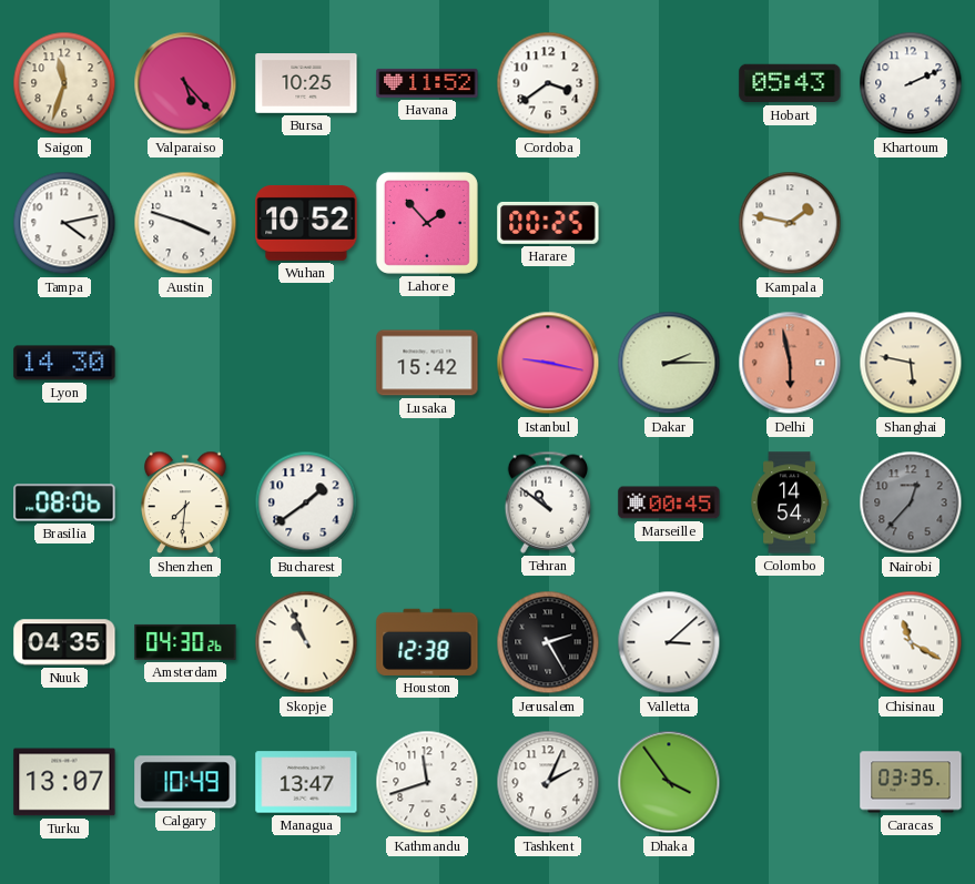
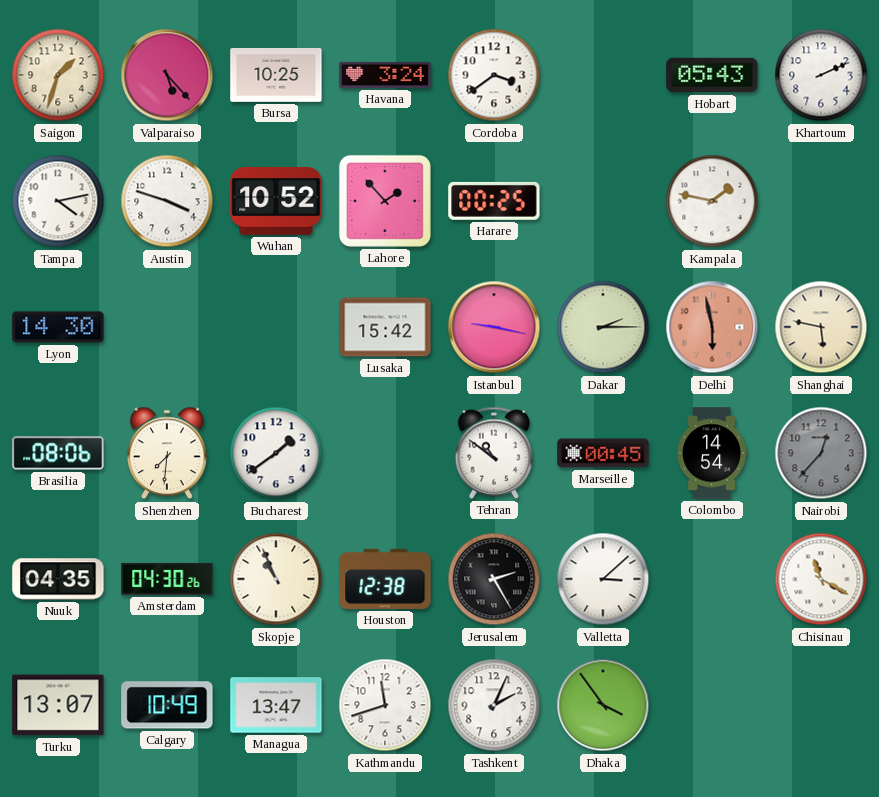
Saigon: 11:33 -> 1:33
Havana: 11:52 -> 3:24
Caracas: 03:35 -> none
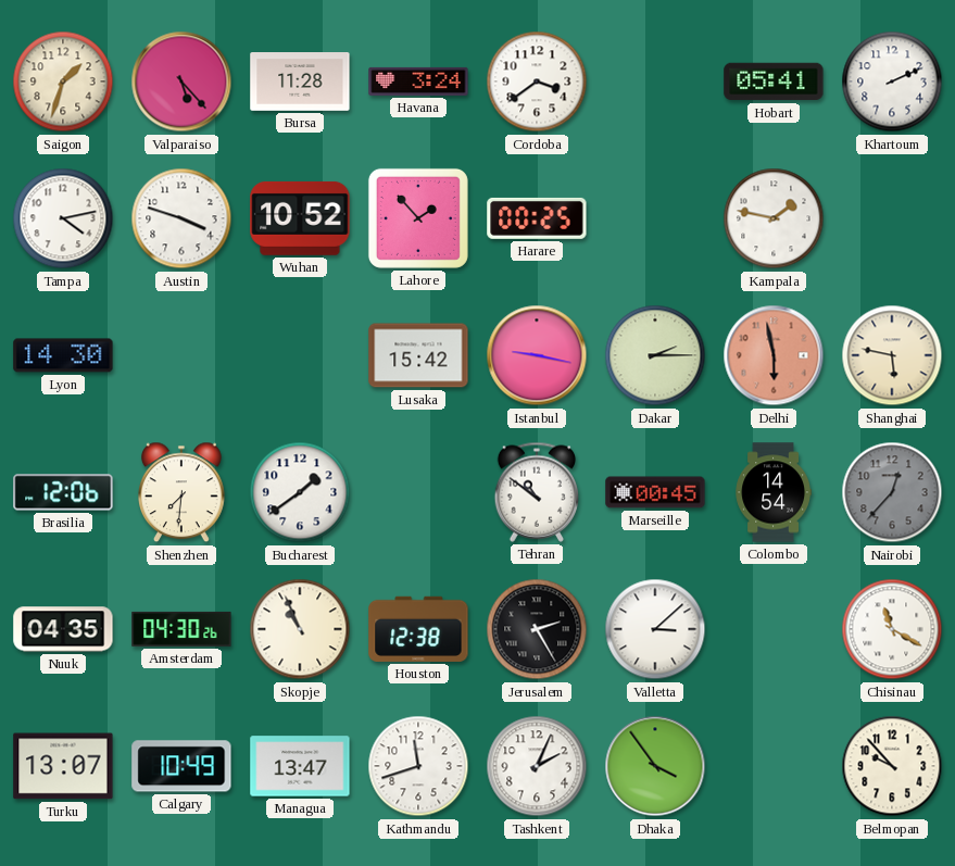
Bursa: 10:25 -> 11:28
Hobart: 05:43 -> 05:41
Brasilia: 08:06 -> 12:06
Belmopan: none -> 9:53
